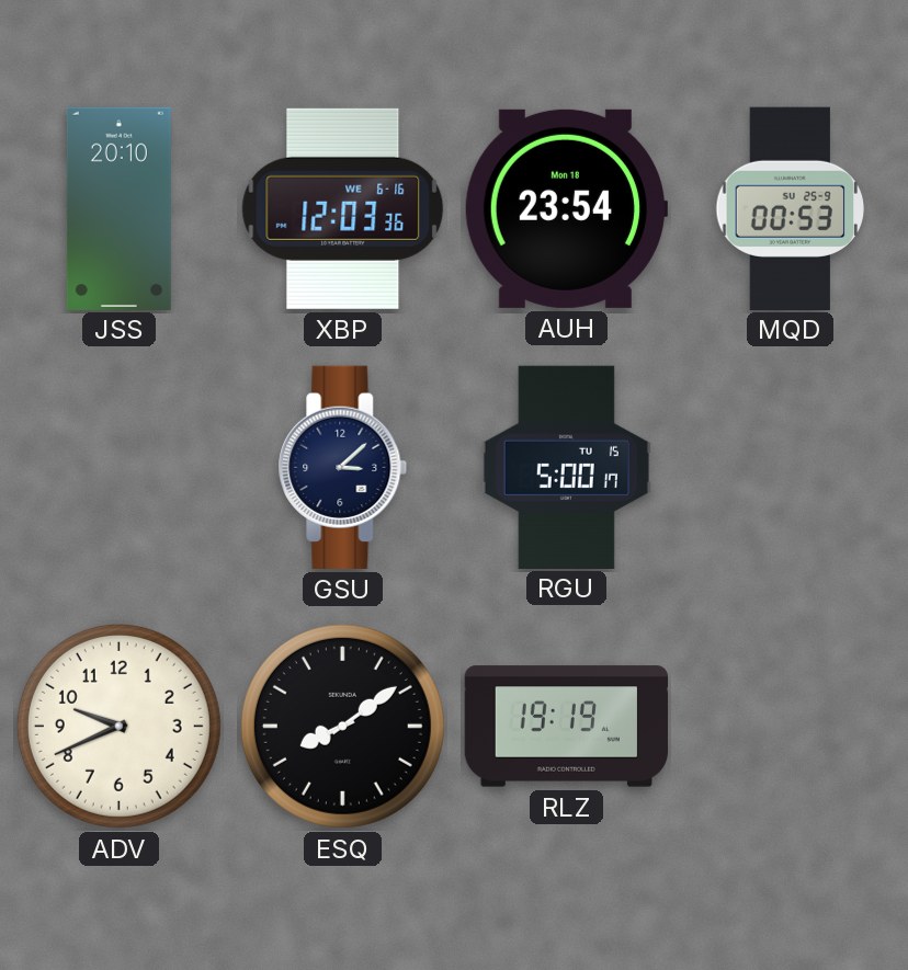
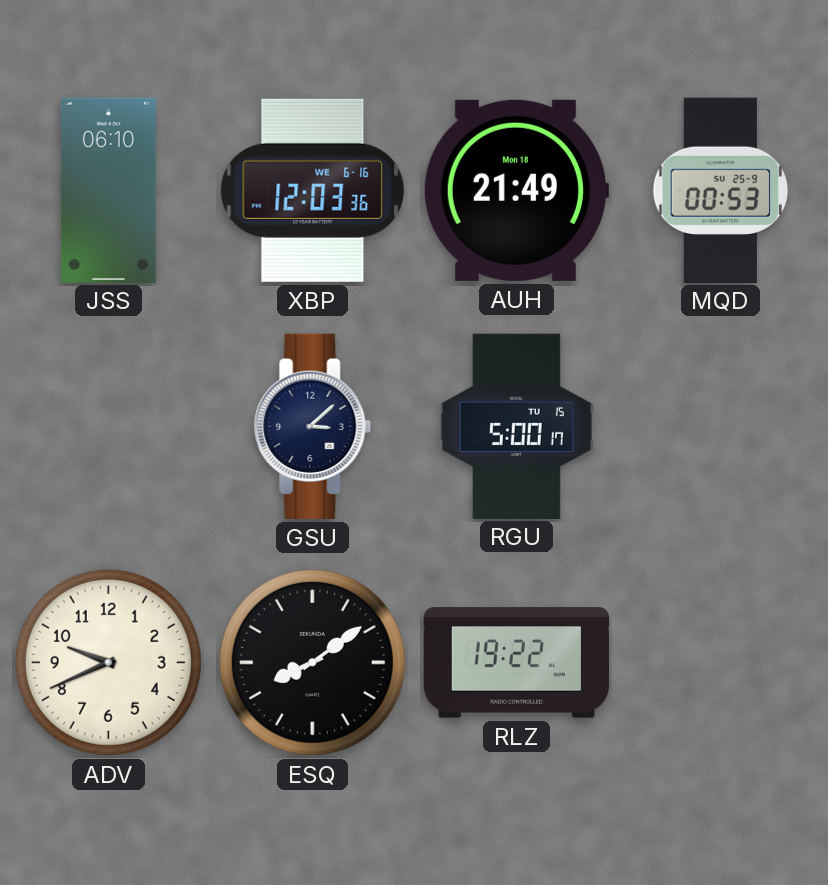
JSS: 20:10 -> 06:10
AUH: 23:54 -> 21:49
RLZ: 19:19 -> 19:22
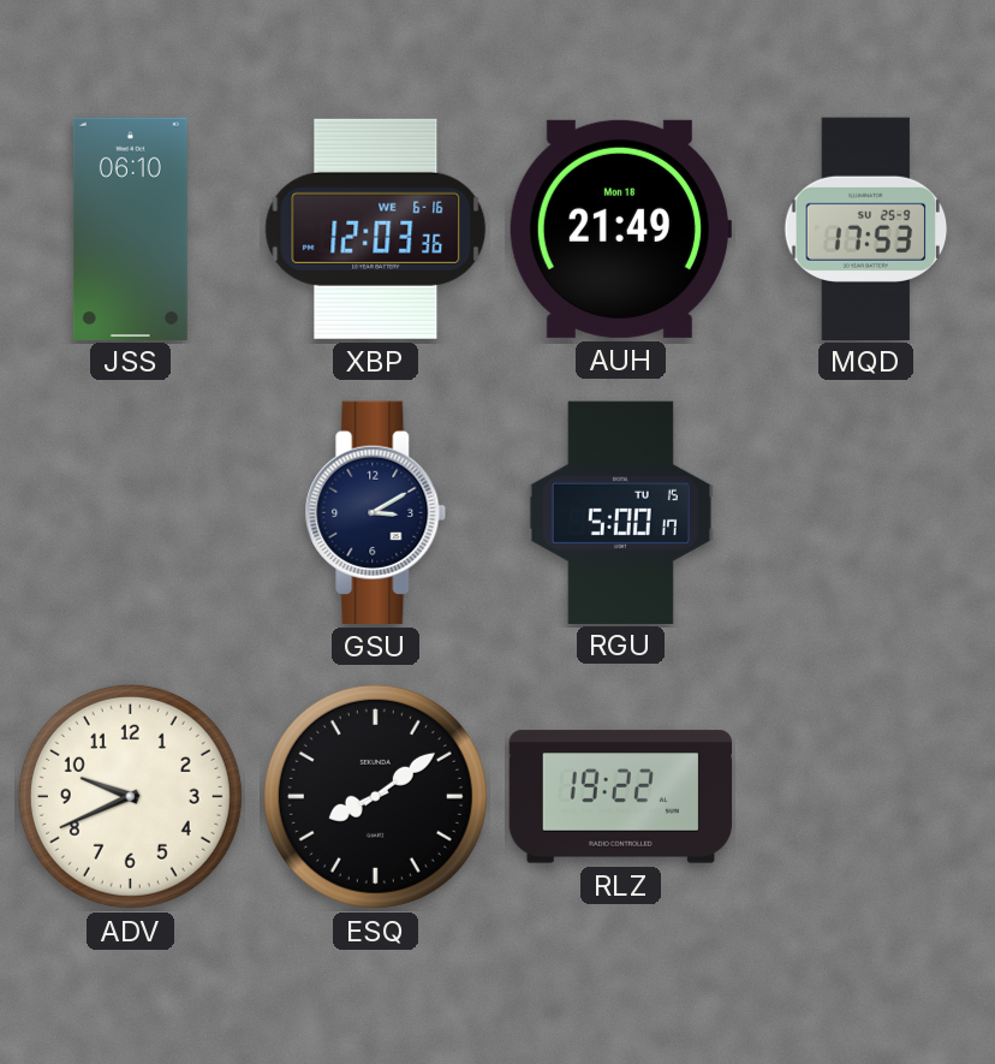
MQD: 00:53 -> 17:53
GSU: 3:08 -> 3:10
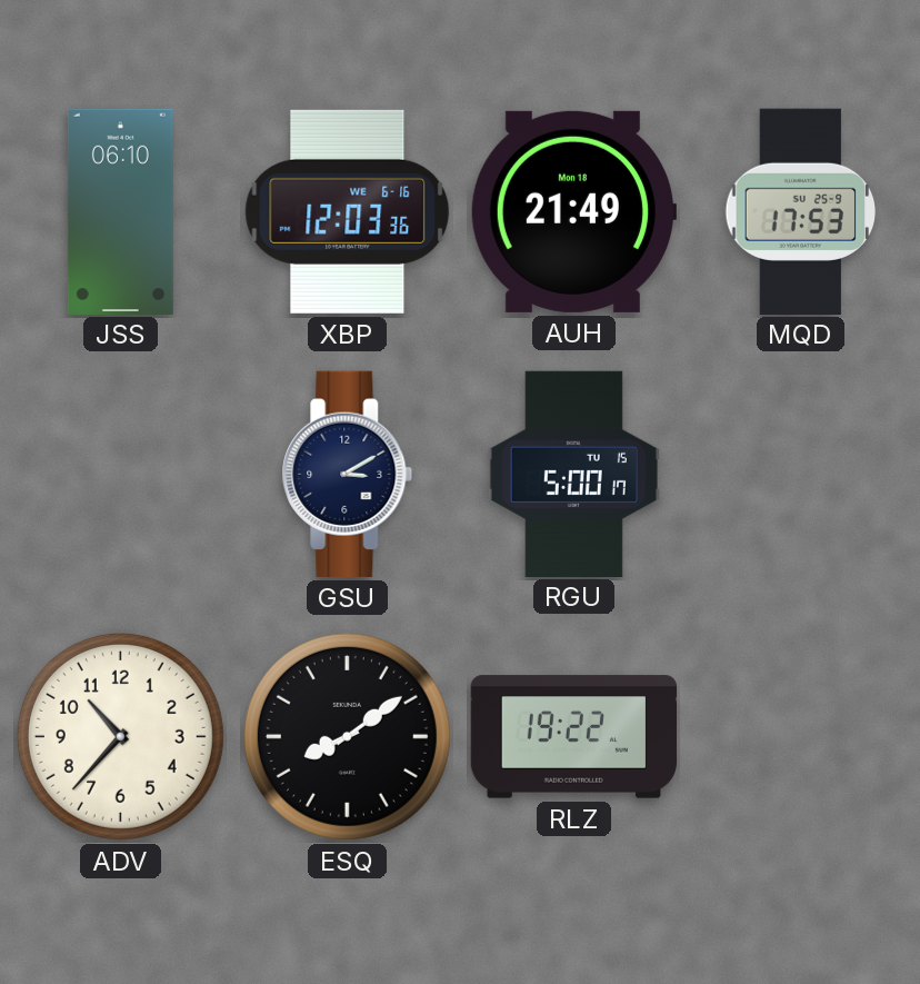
ADV: 9:41 -> 10:37
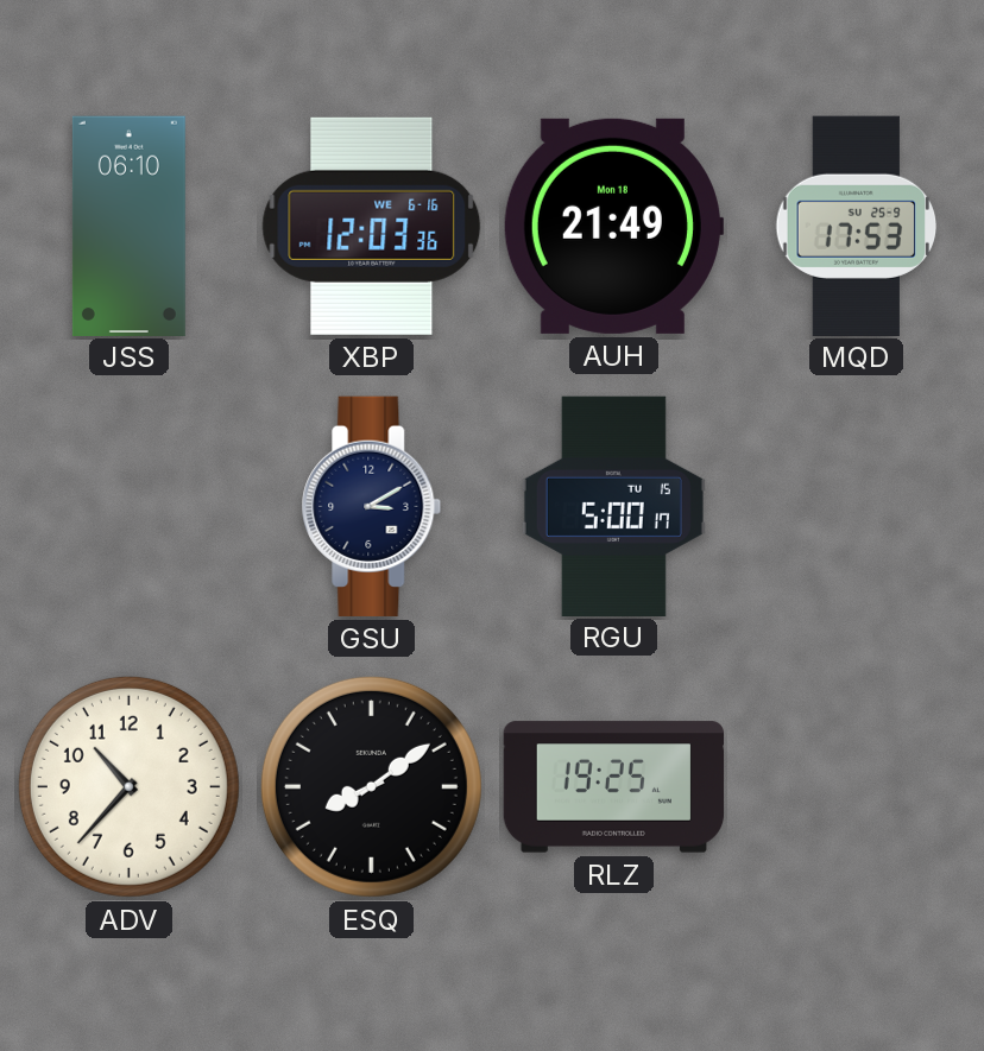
RLZ: 19:22 -> 19:25
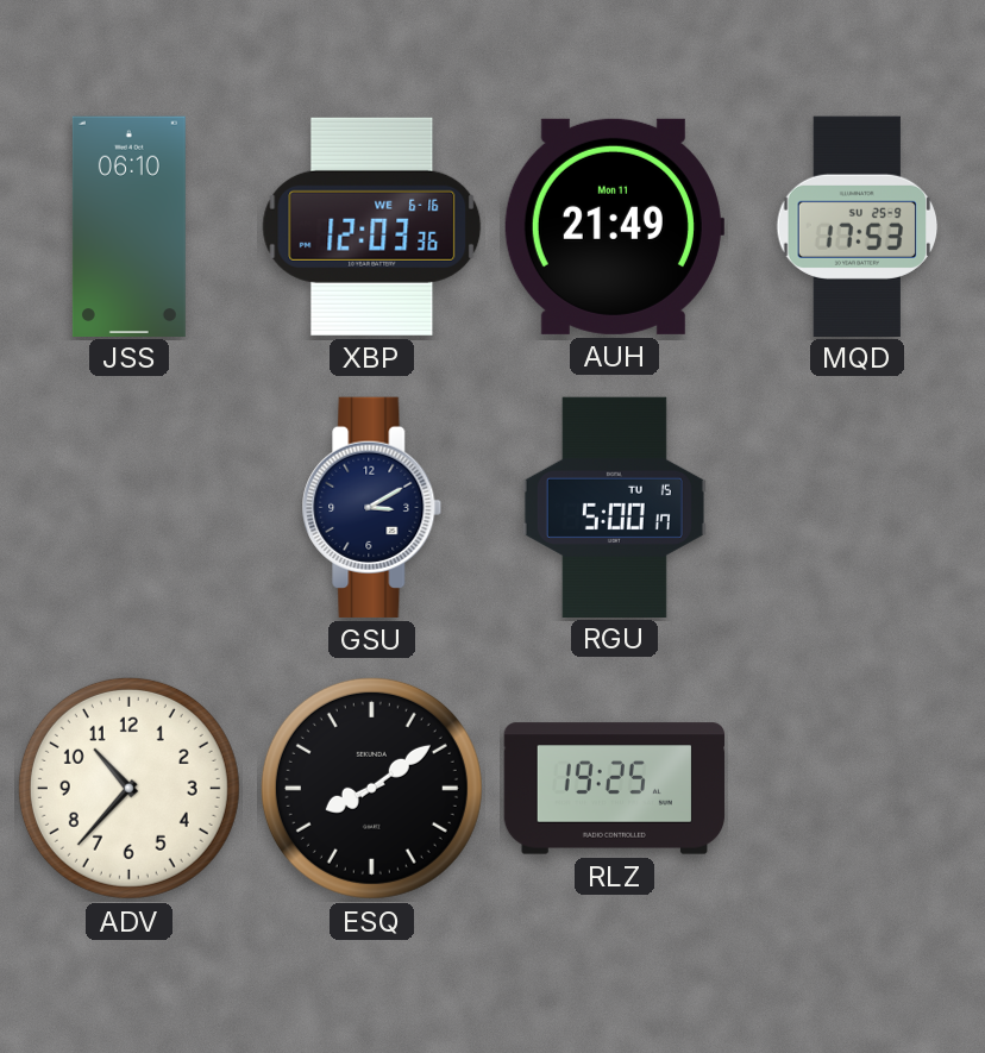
AUH date: Mon 18 -> Mon 11
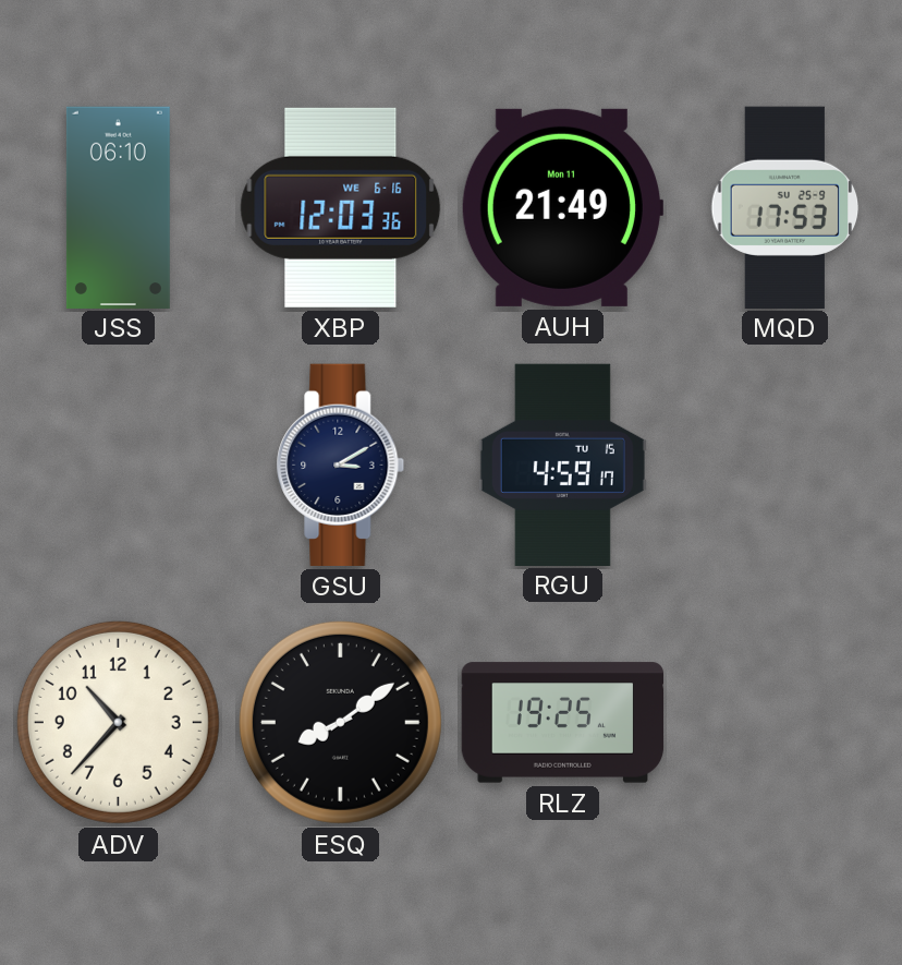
RGU: 5:00 -> 4:59
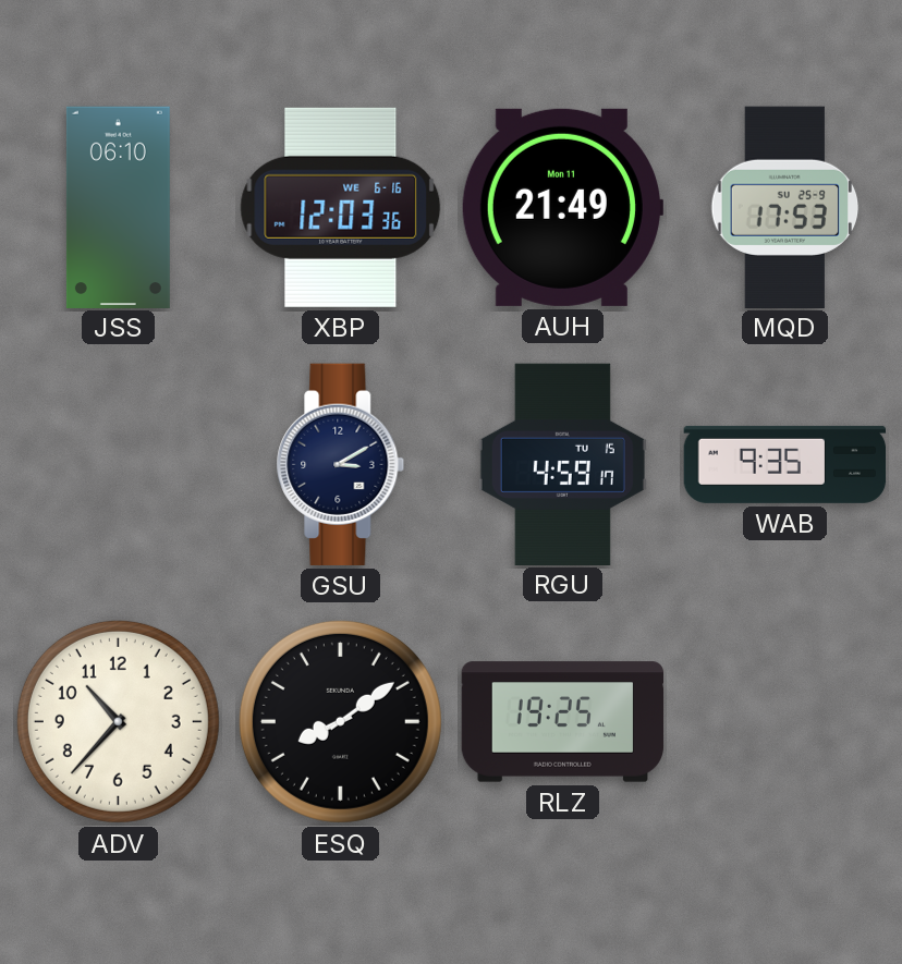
WAB: none -> 9:35
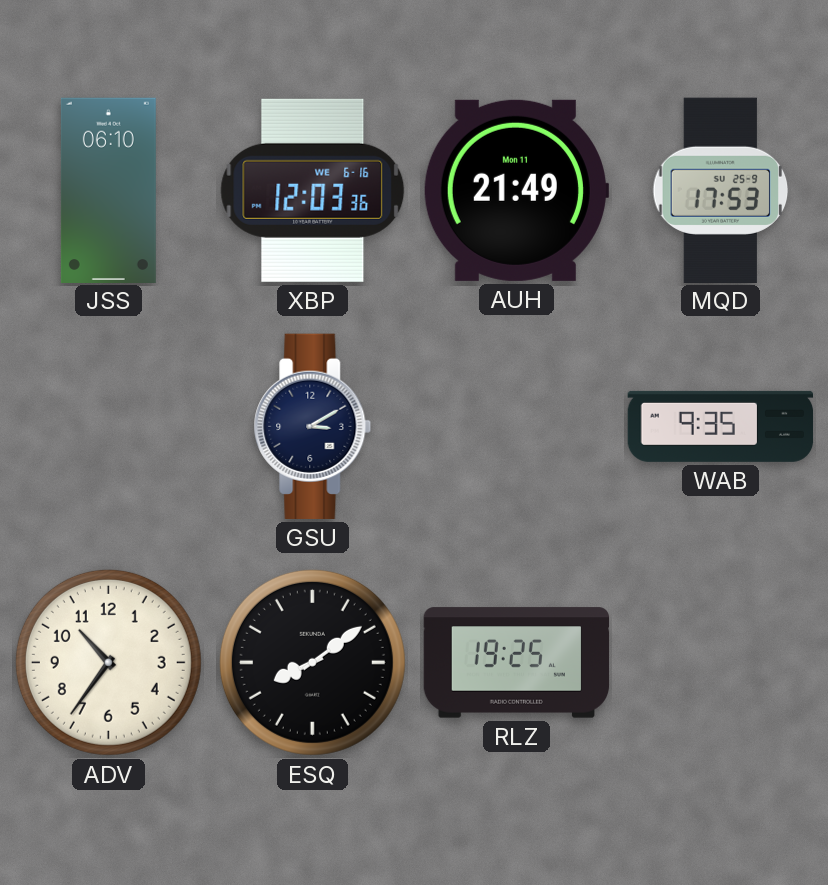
RGU: 4:59 -> none
ADV: 10:37 -> 10:36
